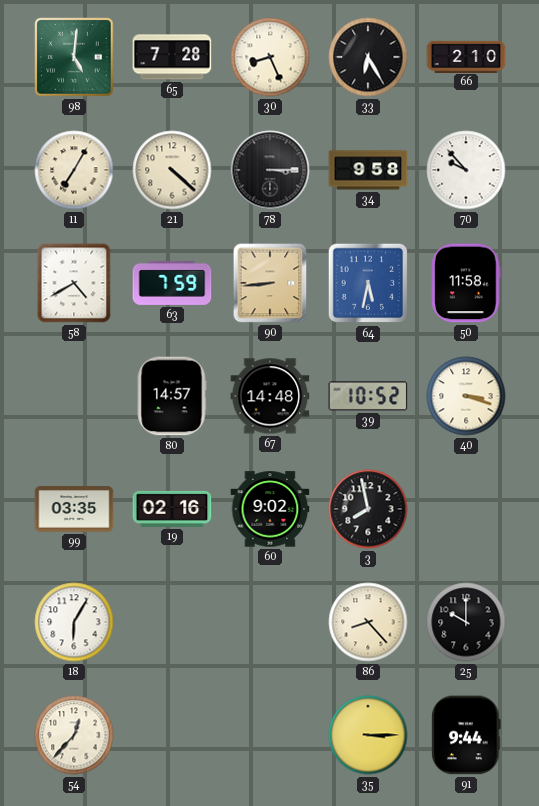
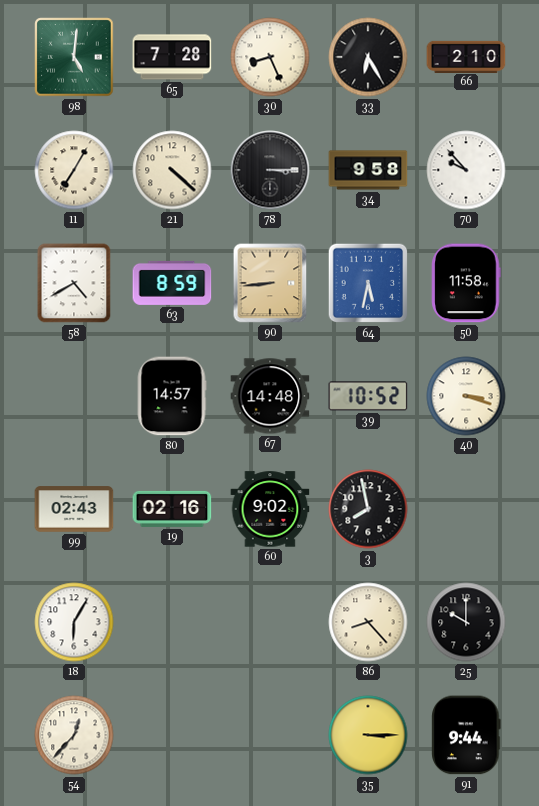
63: 7:59 -> 8:59
99: 03:35 -> 02:43
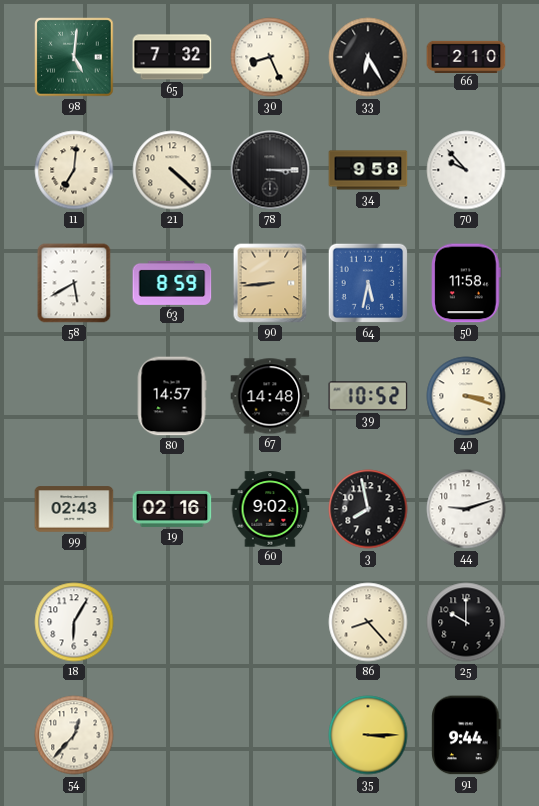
65: 7:28 -> 7:32
11: 7:05 -> 7:01
58: 4:40 -> 5:40
44: none -> 9:12
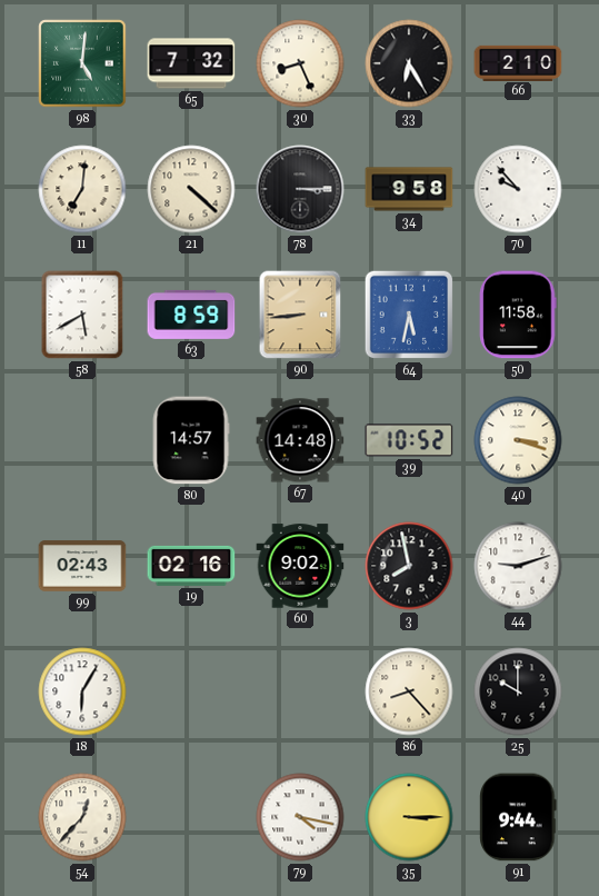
79: none -> 4:17
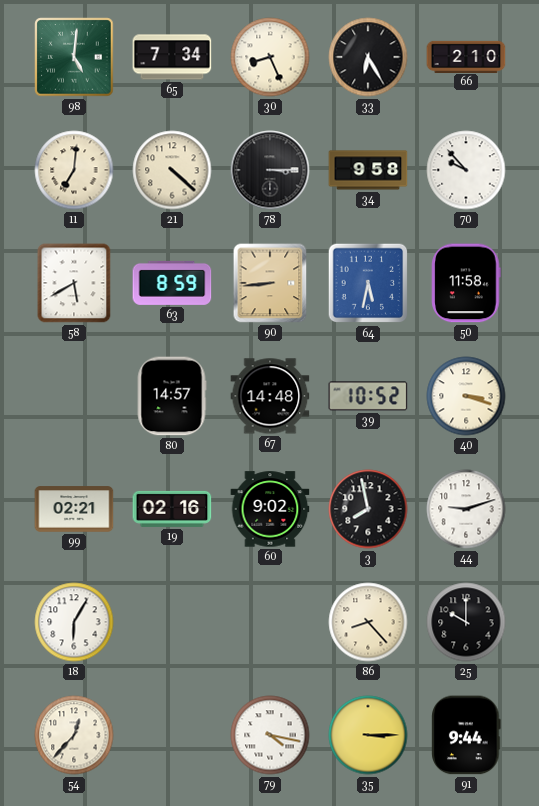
65: 7:32 -> 7:34
99: 02:43 -> 02:21
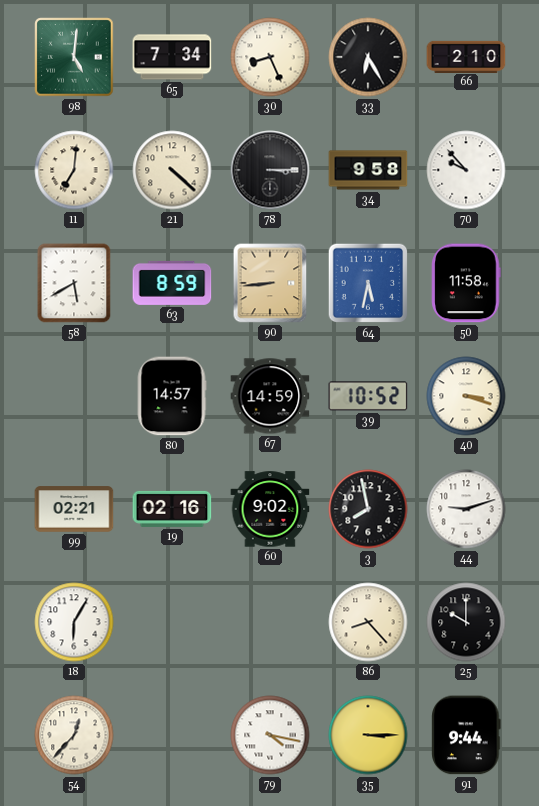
67: 14:48 -> 14:59
